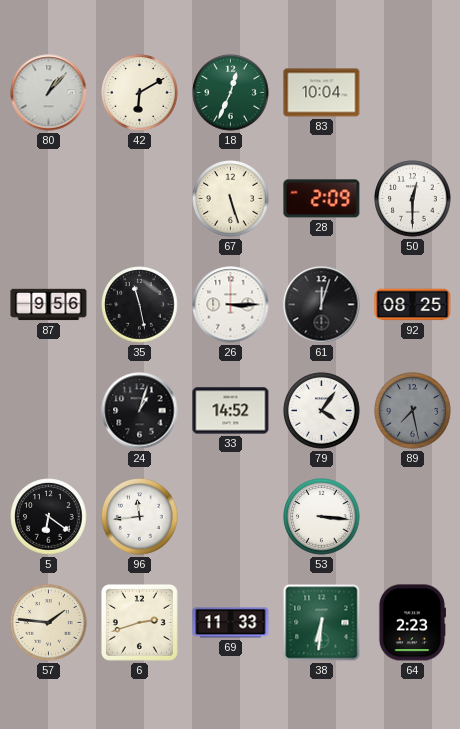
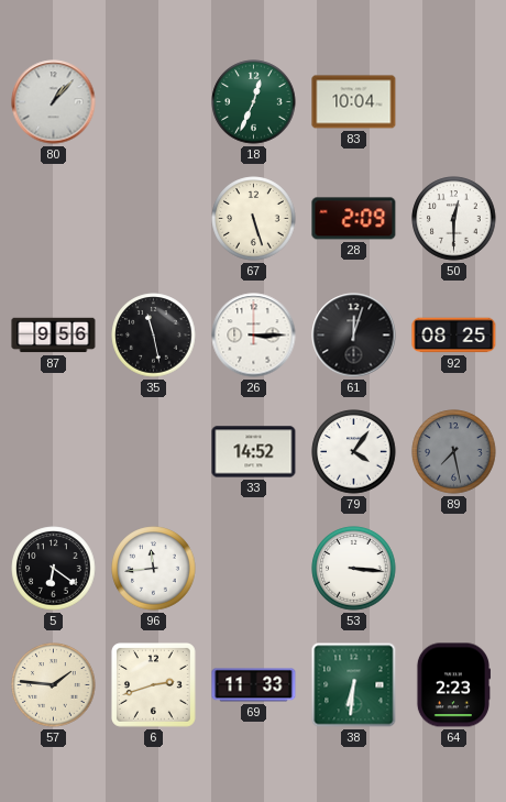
42: 6:10 -> none
24: 1:03 -> none
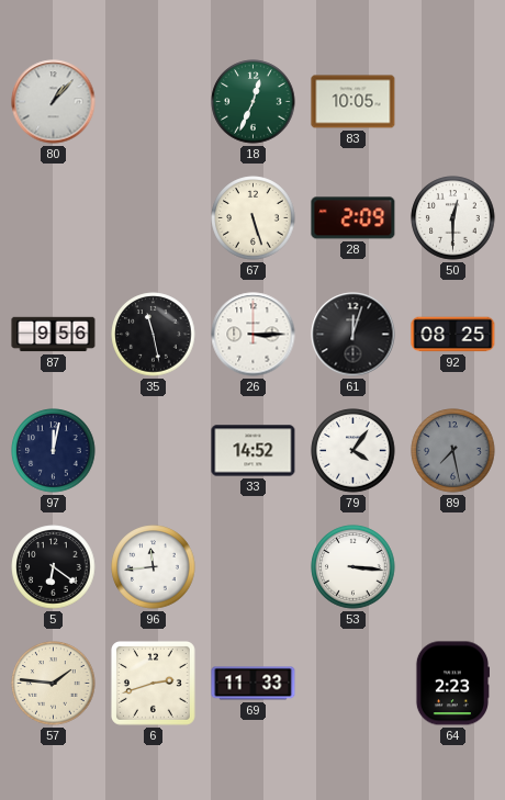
83: 10:04 -> 10:05
97: none -> 12:02
38: 6:31 -> none
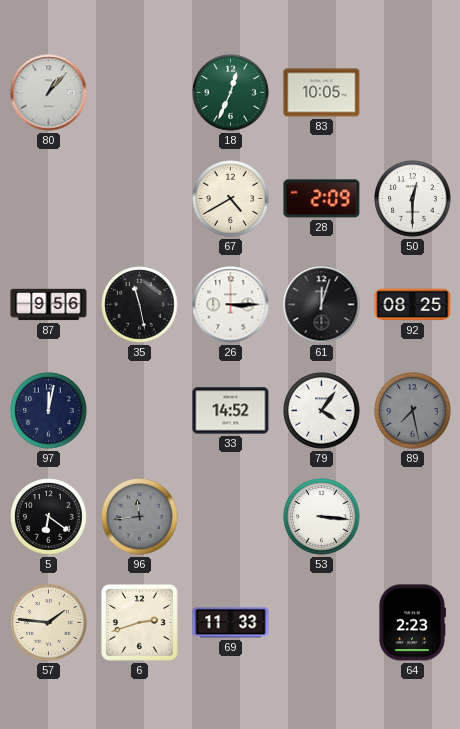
67: 5:27 -> 4:40
96 dial: white -> grey
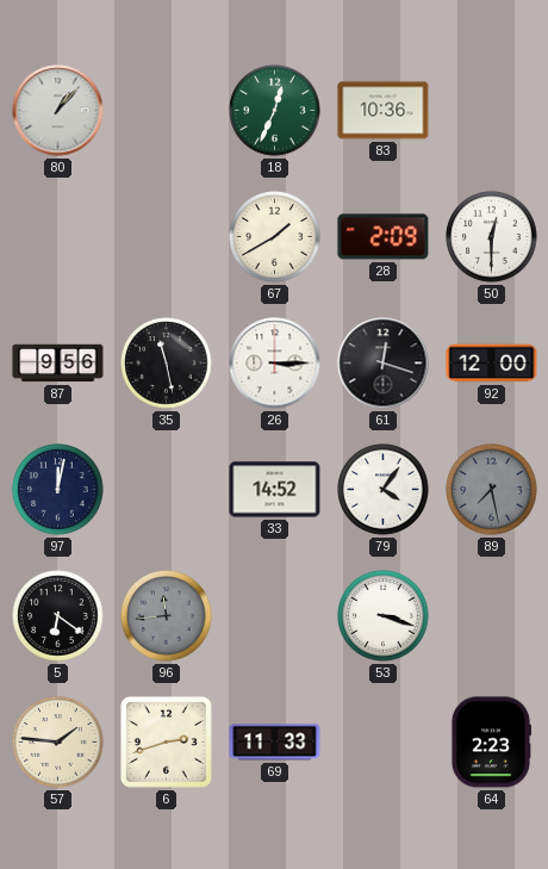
83: 10:05 -> 10:36
67: 4:40 -> 1:40
61: 12:03 -> 12:18
92: 08:25 -> 12:00
53: 3:16 -> 3:18
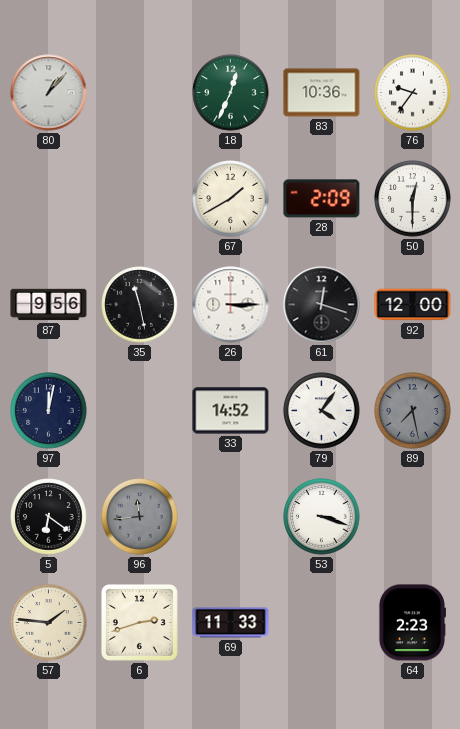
76: none -> 9:36
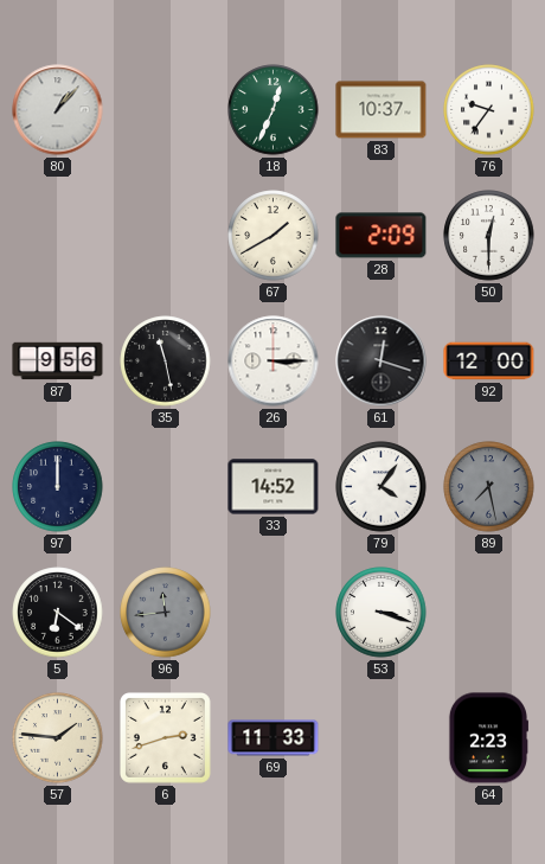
83: 10:36 -> 10:37
97: 12:02 -> 12:00
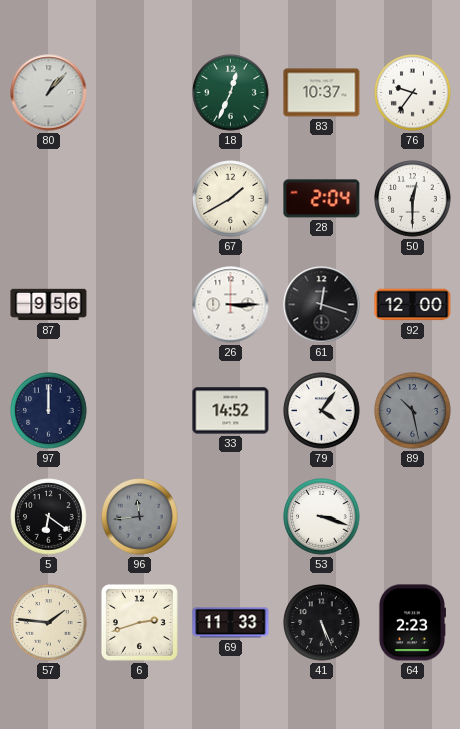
28: 2:09 -> 2:04
35: 11:28 -> none
89: 7:28 -> 10:28
41: none -> 5:26
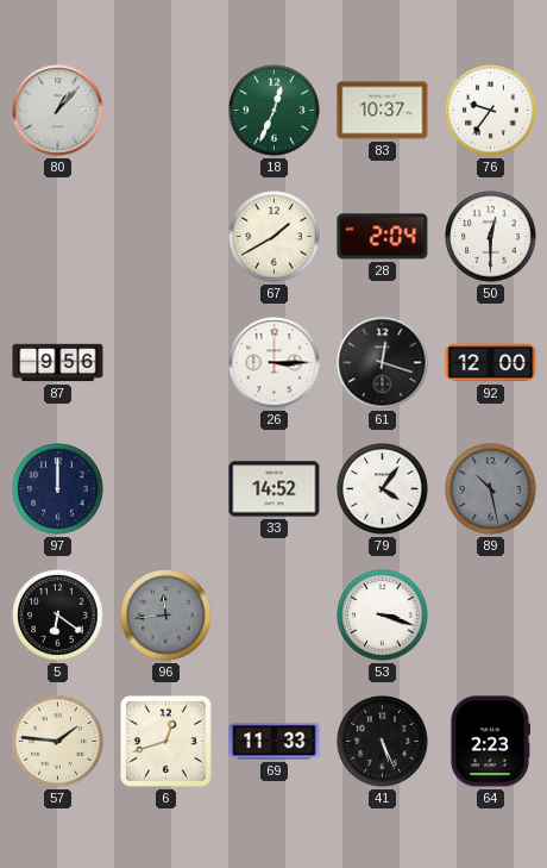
6: 2:42 -> 12:42
